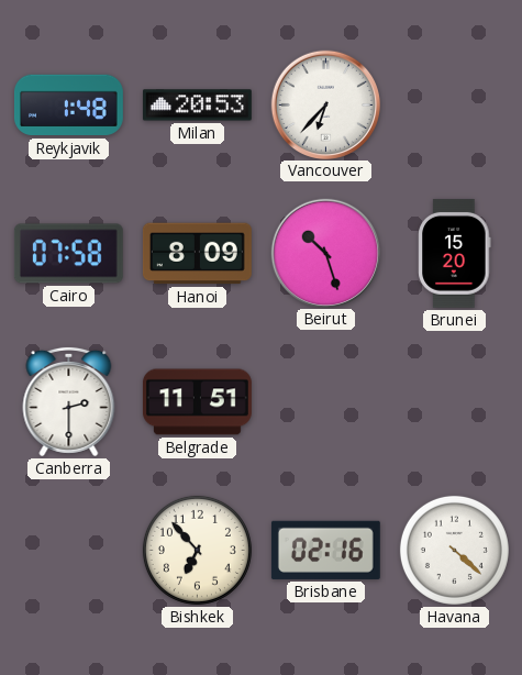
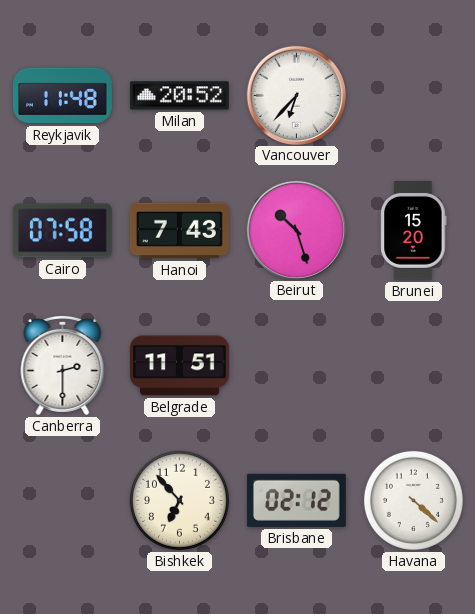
Reykjavik: 1:48 -> 11:48
Milan: 20:53 -> 20:52
Hanoi: 8:09 -> 7:43
Brisbane: 02:16 -> 02:12
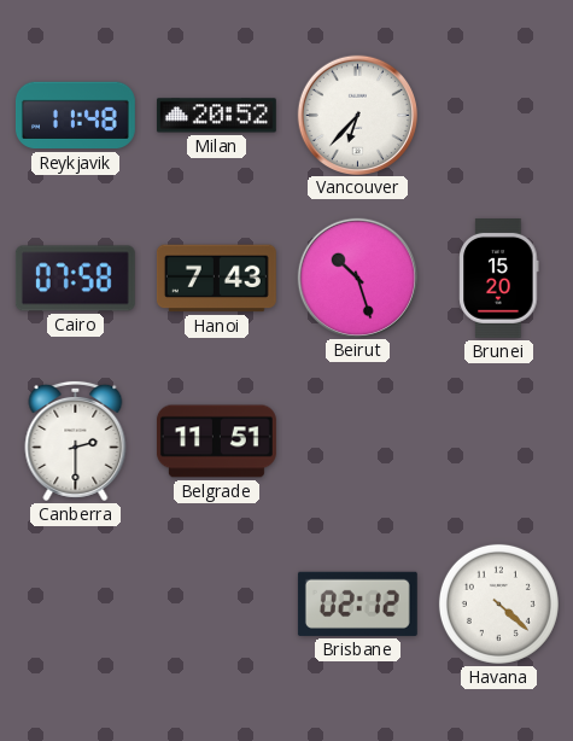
Bishkek: 6:53 -> none
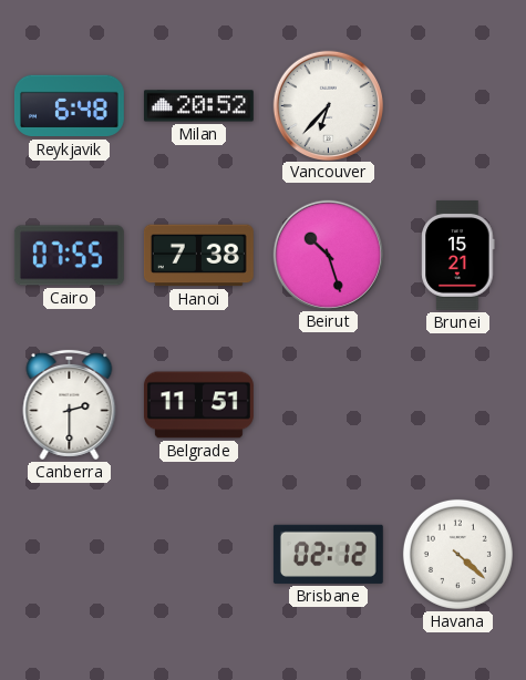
Reykjavik: 11:48 -> 6:48
Cairo: 07:58 -> 07:55
Hanoi: 7:43 -> 7:38
Brunei: 15:20 -> 15:21
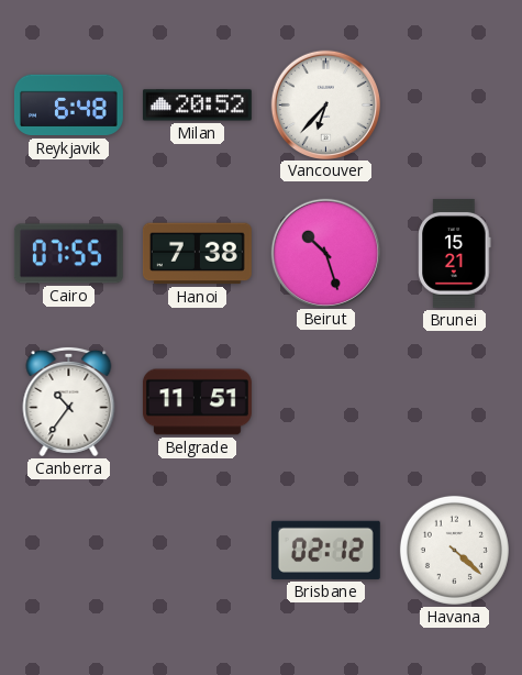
Canberra: 2:30 -> 10:36
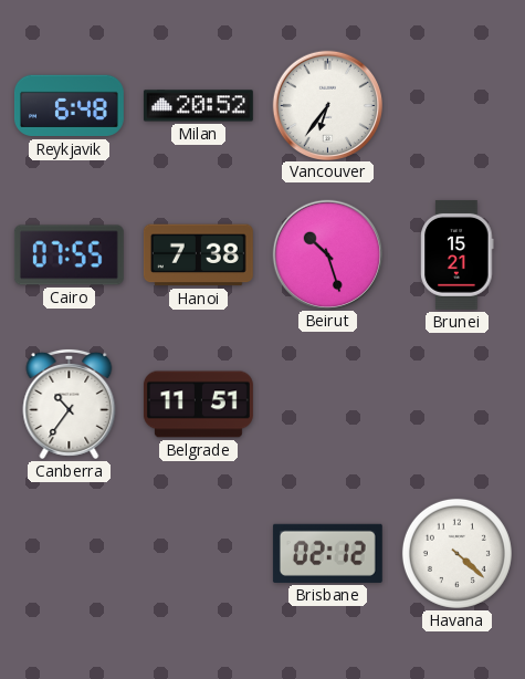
Vancouver: 6:37 -> 6:36
